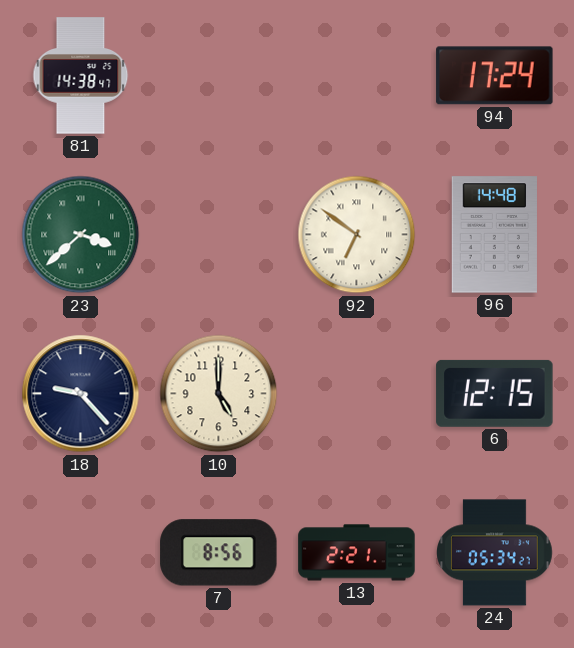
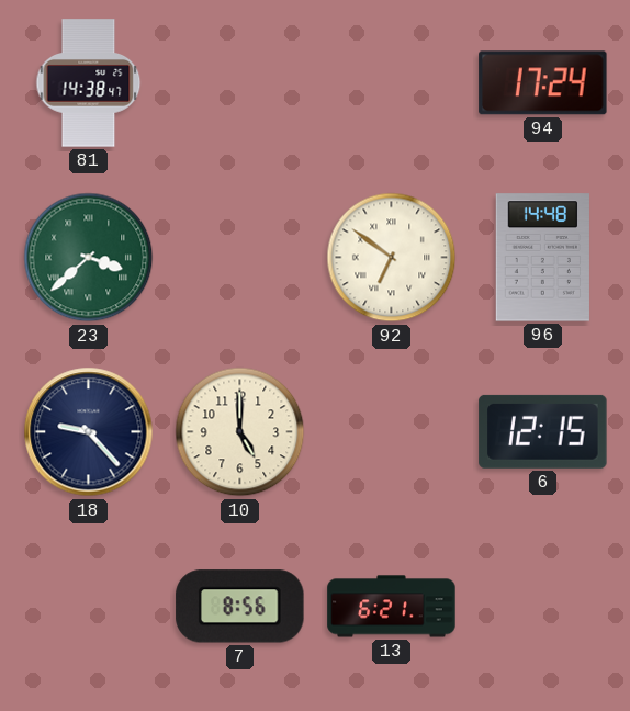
13: 2:21 -> 6:21
24: 05:34 -> none
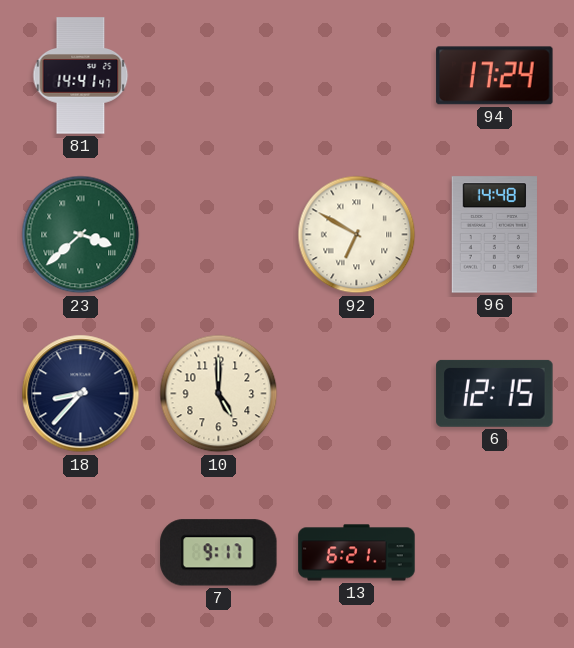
81: 14:38 -> 14:41
92: 6:51 -> 6:50
18: 9:23 -> 8:37
7: 8:56 -> 9:17
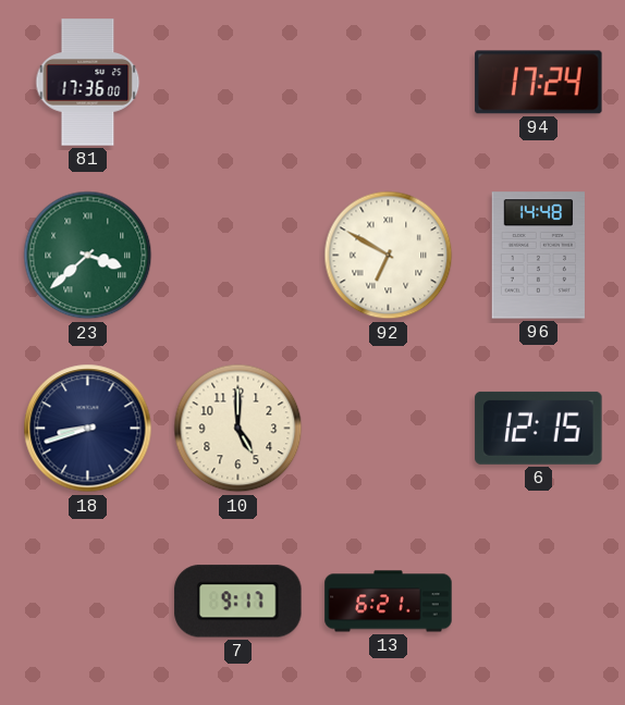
81: 14:41 -> 17:36
18: 8:37 -> 8:42
